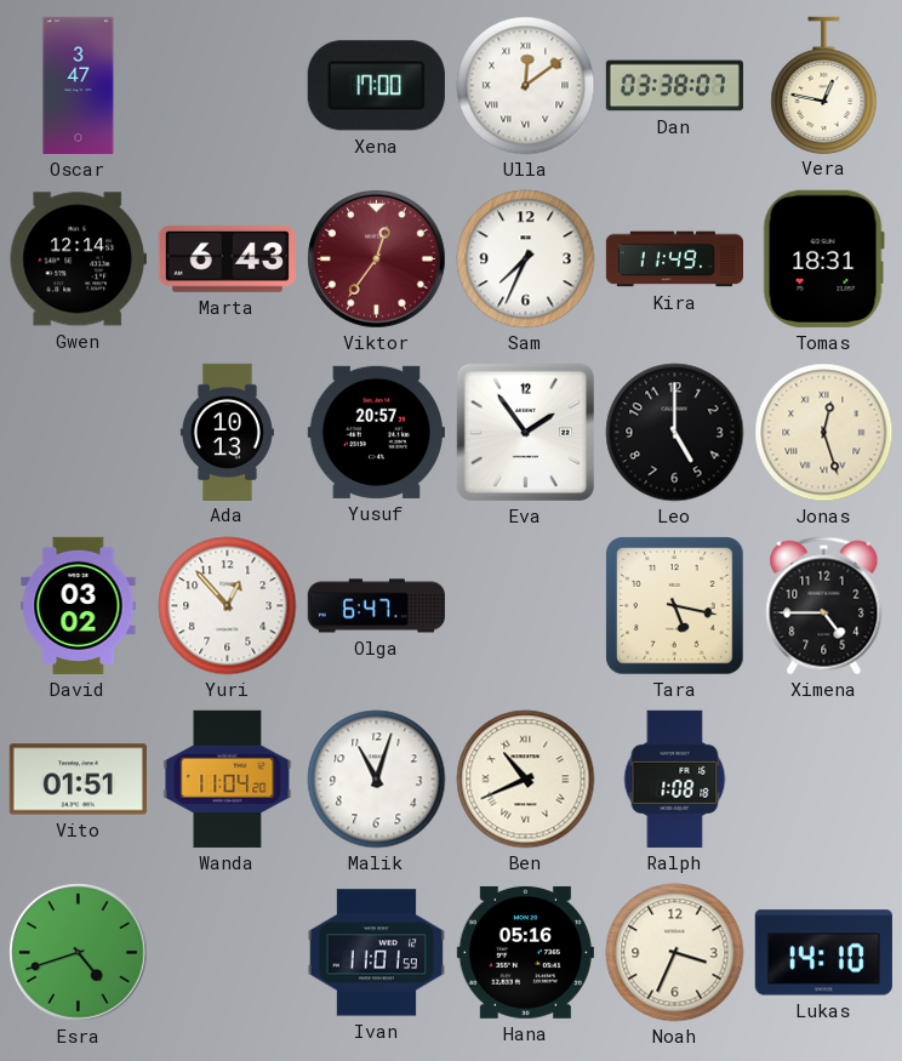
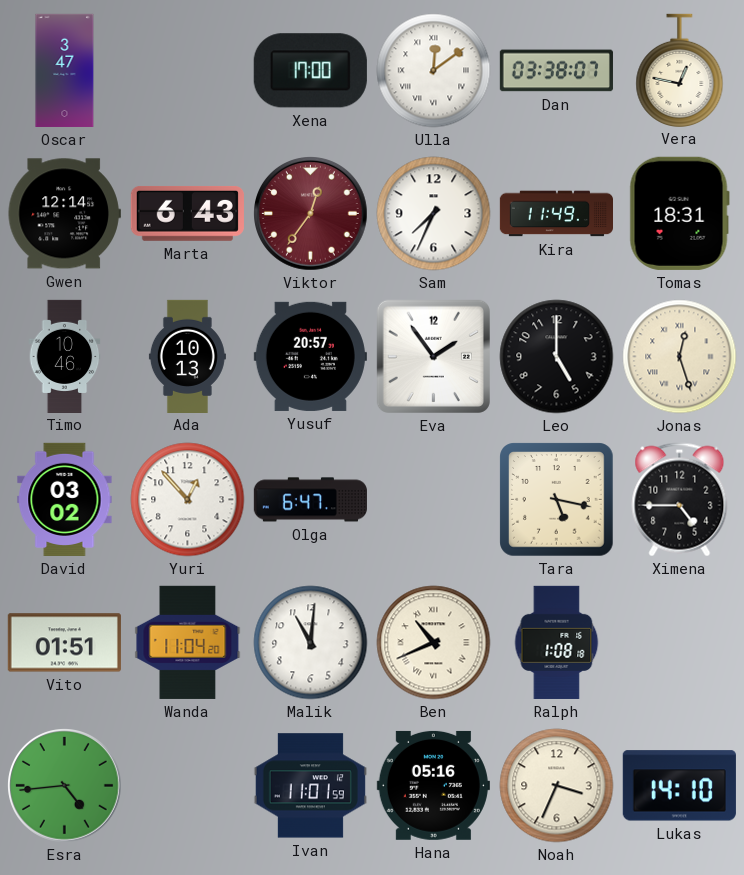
Timo: none -> 10:46
Malik: 11:03 -> 11:01
Esra: 4:42 -> 4:44
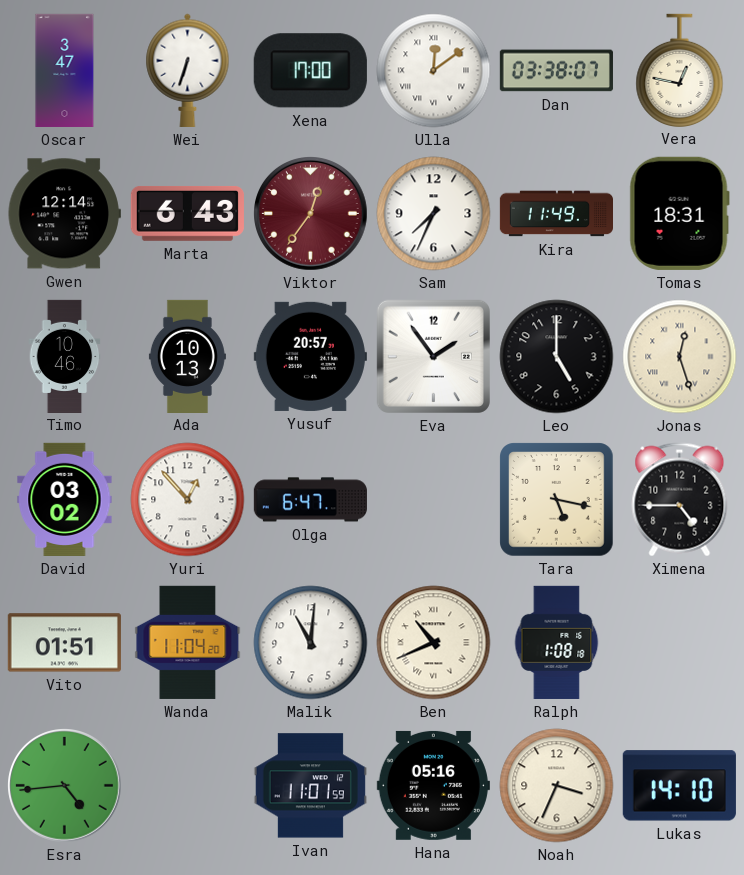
Wei: none -> 6:33
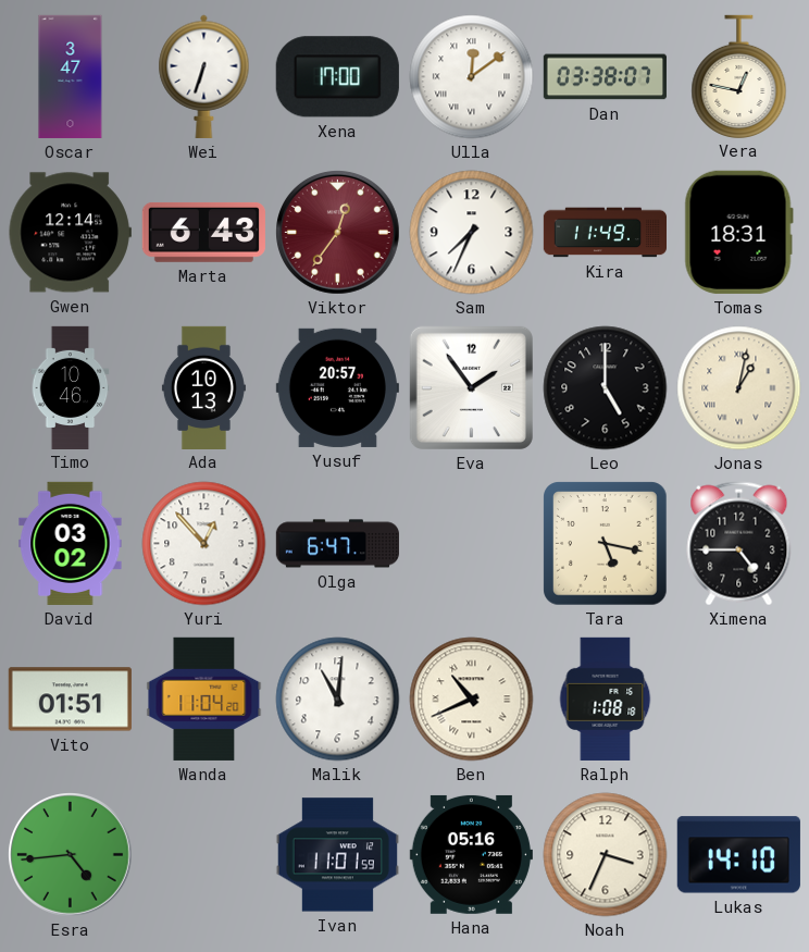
Jonas: 12:27 -> 1:02
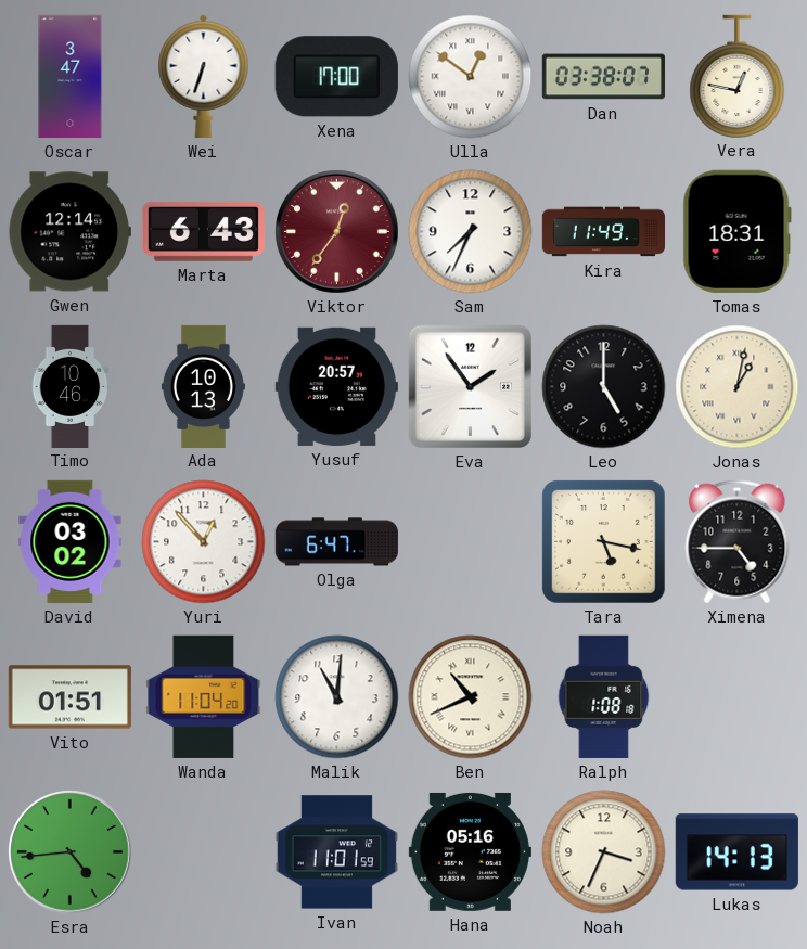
Ulla: 12:09 -> 12:51
Lukas: 14:10 -> 14:13
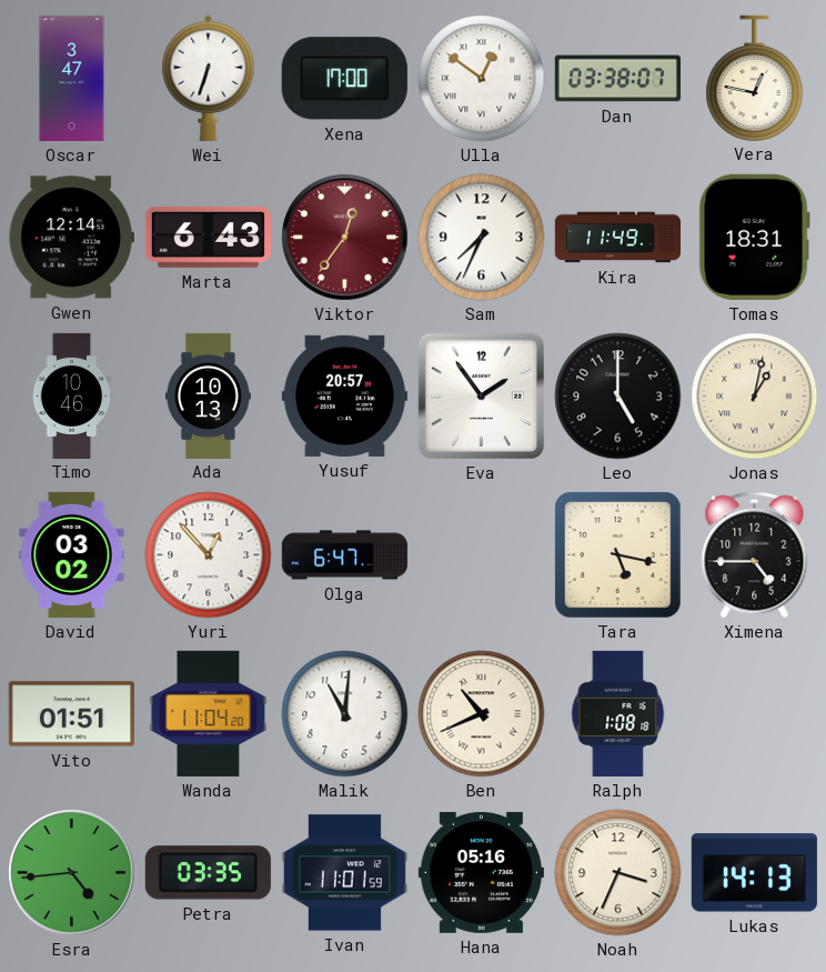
Petra: none -> 03:35
